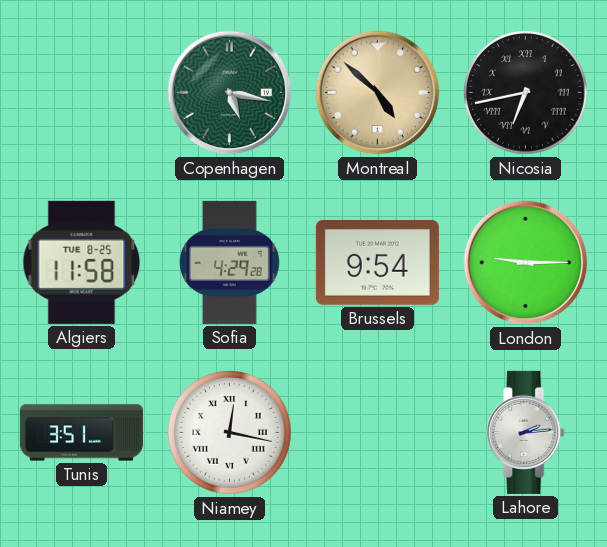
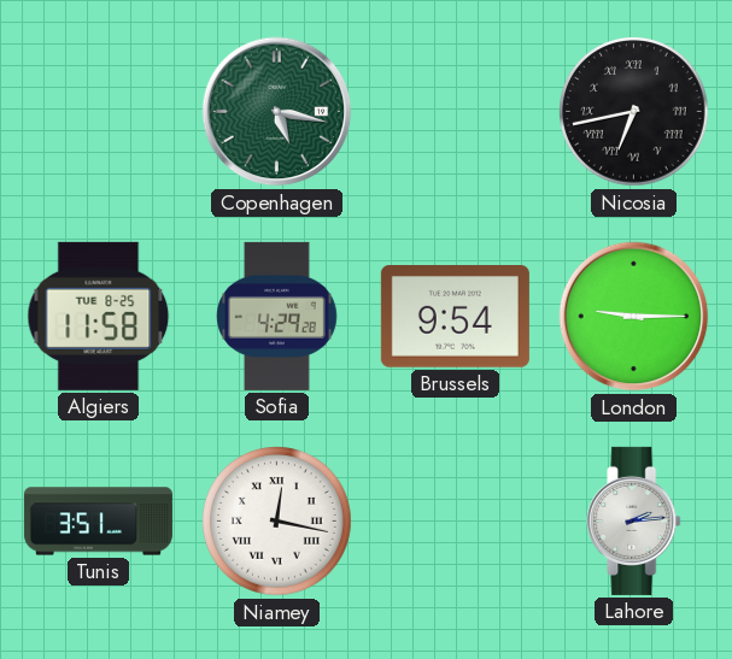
Montreal: 4:52 -> none
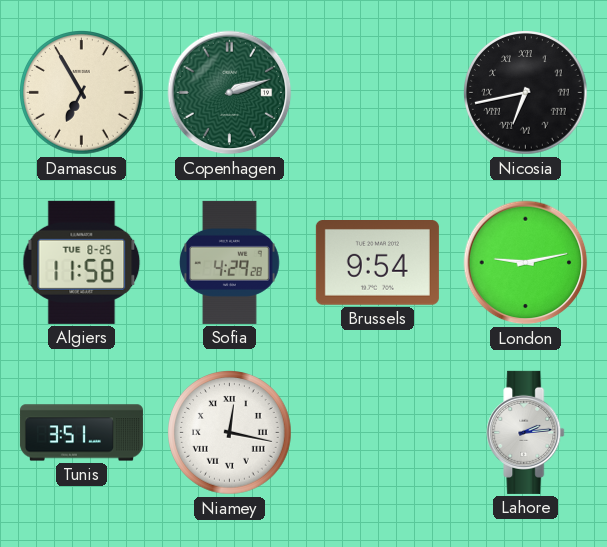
Damascus: none -> 6:55
Copenhagen: 5:17 -> 2:12
London: 9:15 -> 9:13
